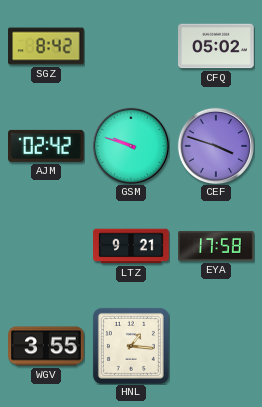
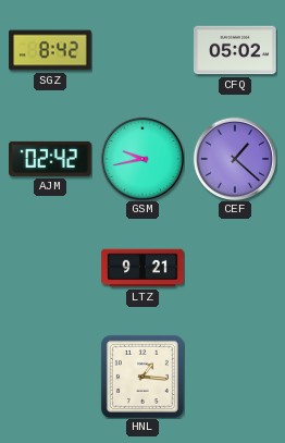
GSM: 9:48 -> 9:43
CEF: 3:48 -> 1:22
EYA: 17:58 -> none
WGV: 3:55 -> none
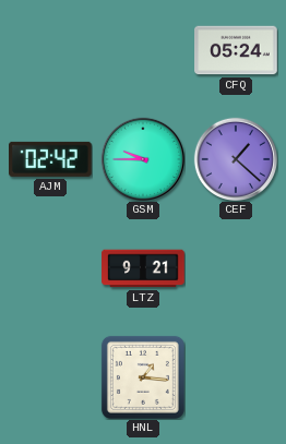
SGZ: 8:42 -> none
CFQ: 05:02 -> 05:24
GSM: 9:43 -> 9:45
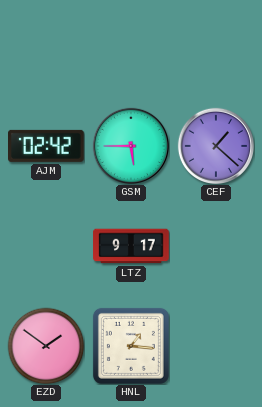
CFQ: 05:24 -> none
GSM: 9:45 -> 5:45
LTZ: 9:21 -> 9:17
EZD: none -> 1:51
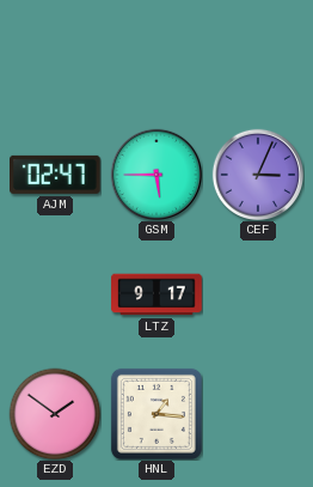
AJM: 02:42 -> 02:47
CEF: 1:22 -> 3:04
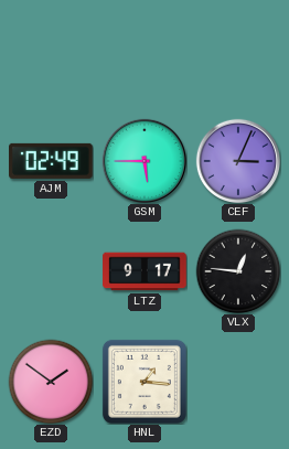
AJM: 02:47 -> 02:49
VLX: none -> 12:46
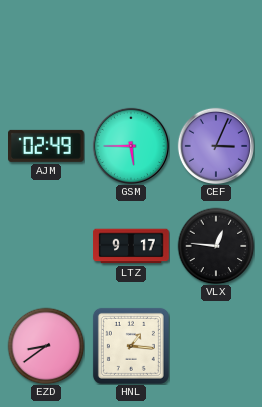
EZD: 1:51 -> 8:39
